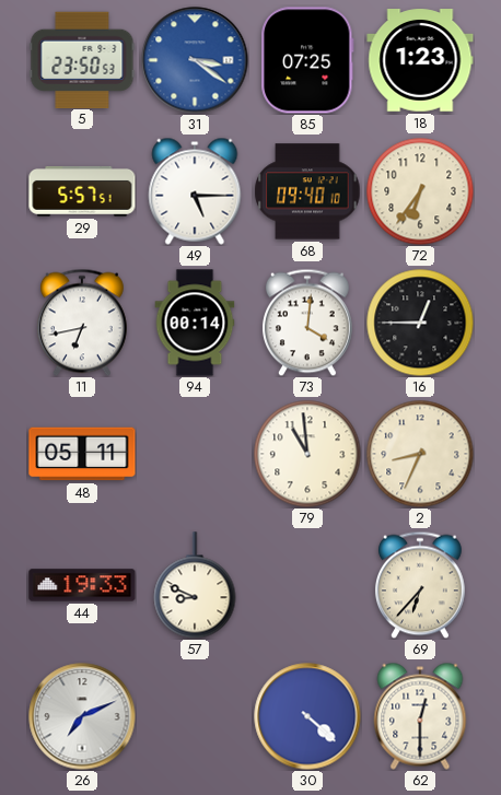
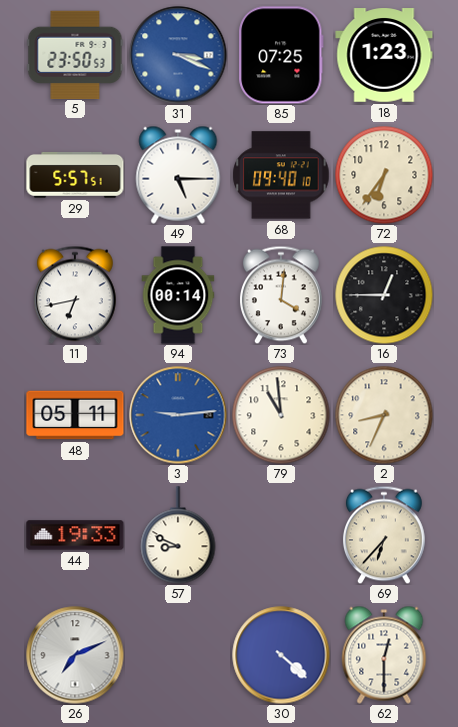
31: 3:21 -> 3:19
3: none -> 9:14
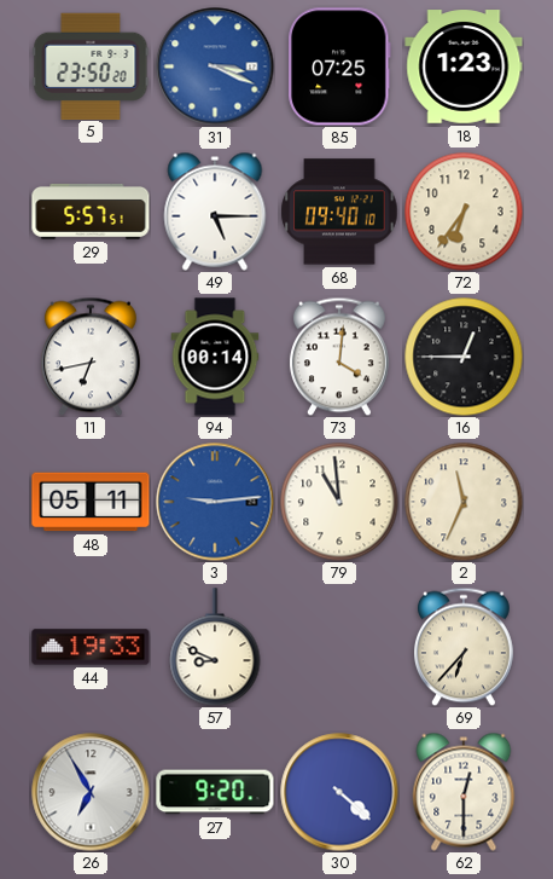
5: 23:50:53 -> 23:50:20
2: 8:34 -> 11:34
26: 7:11 -> 6:55
27: none -> 9:20
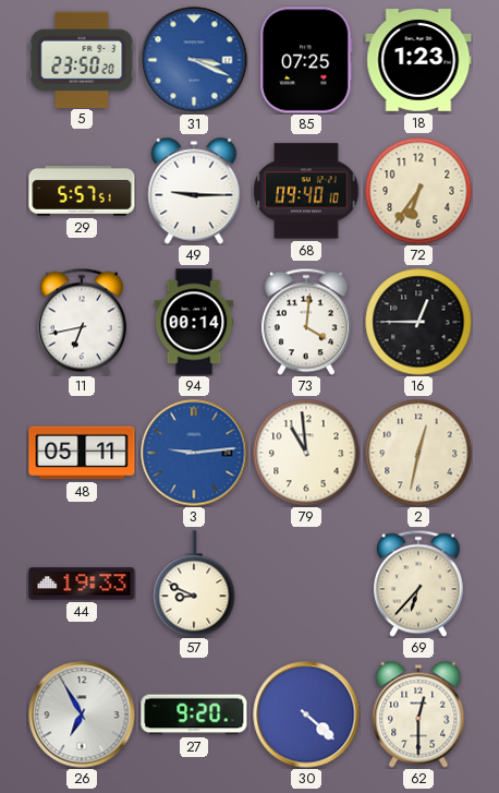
49: 5:15 -> 9:15
2: 11:34 -> 12:32
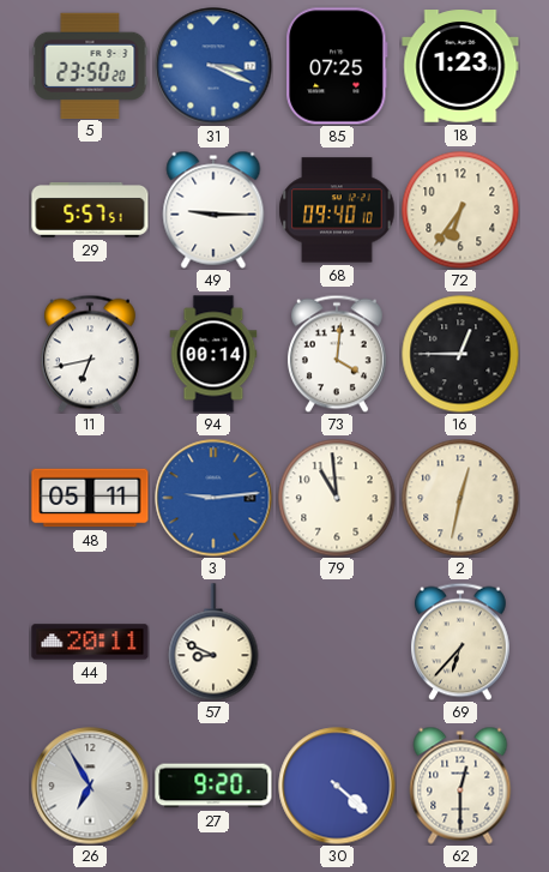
44: 19:33 -> 20:11
